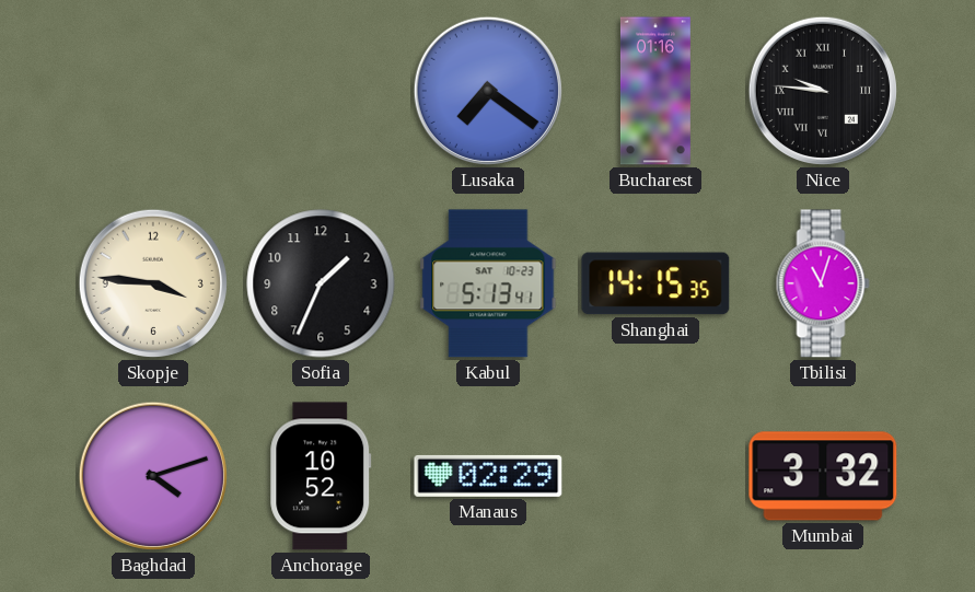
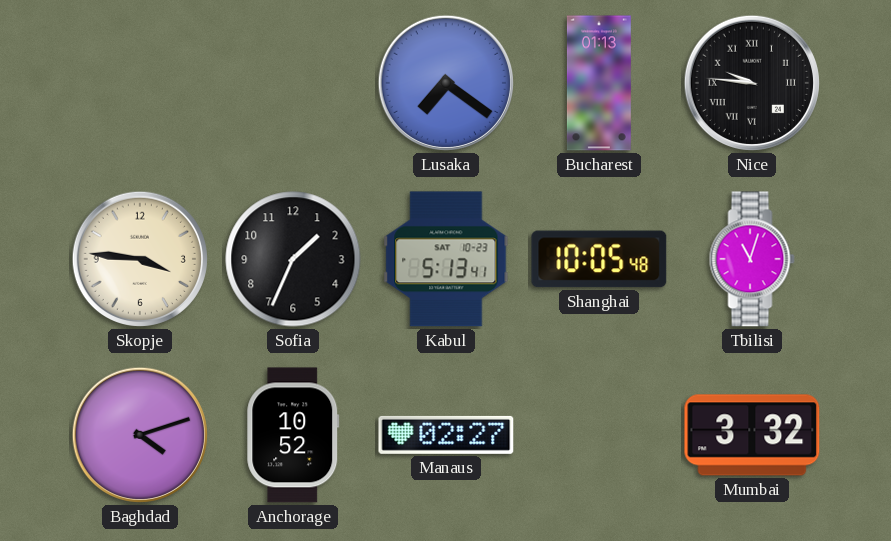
Bucharest: 01:16 -> 01:13
Shanghai: 14:15 -> 10:05
Manaus: 02:29 -> 02:27
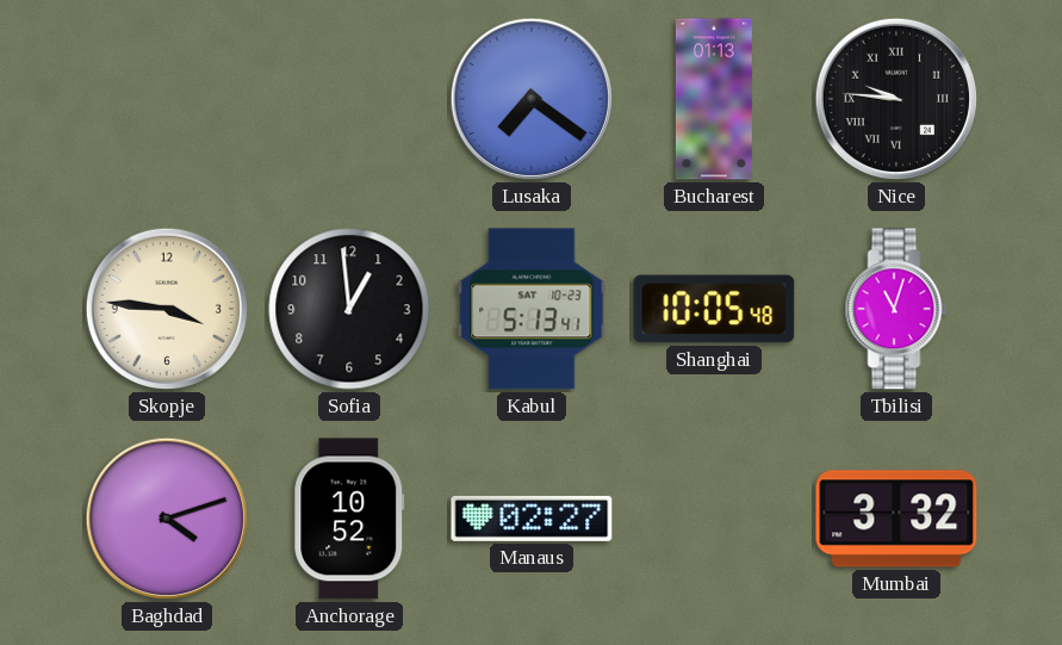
Sofia: 1:34 -> 12:59
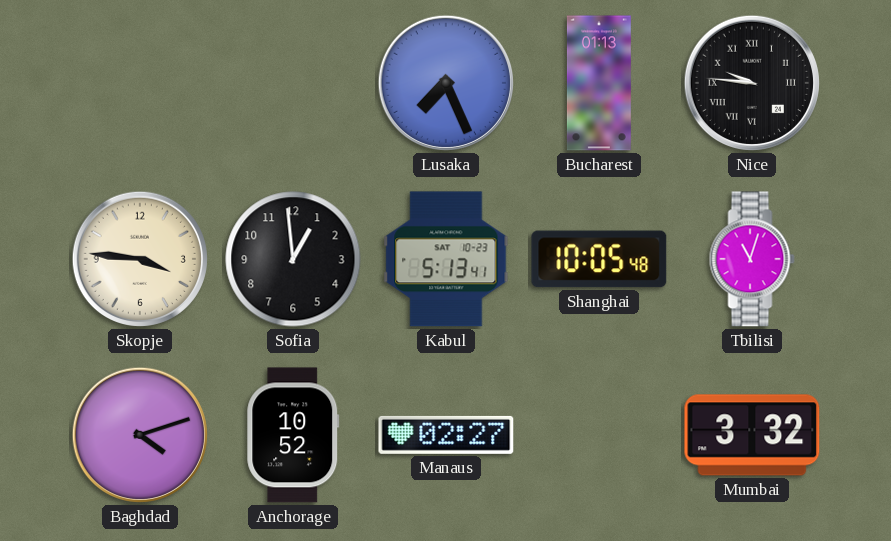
Lusaka: 7:21 -> 7:26
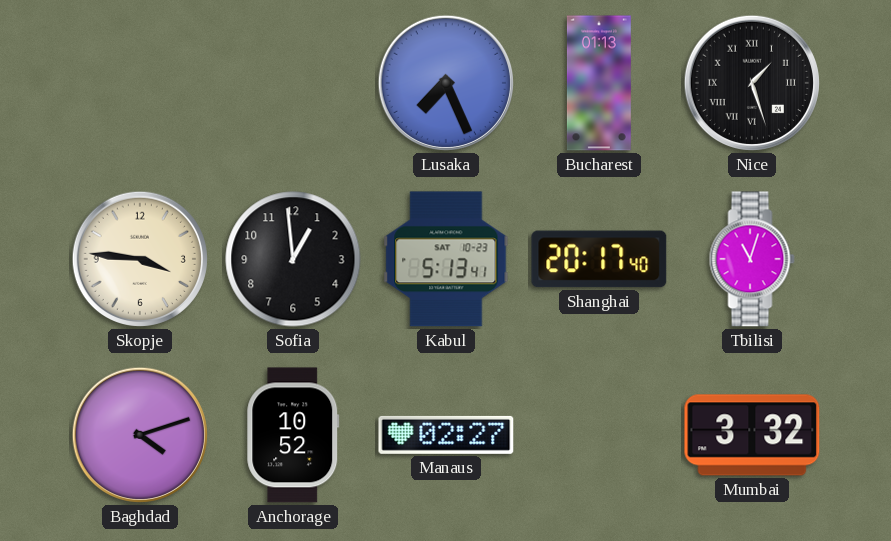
Nice: 9:46 -> 1:27
Shanghai: 10:05 -> 20:17
